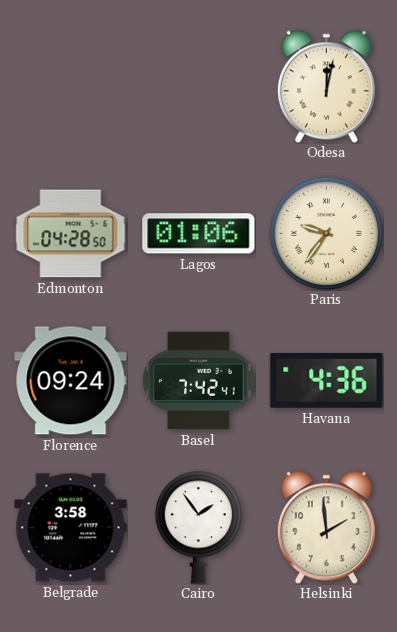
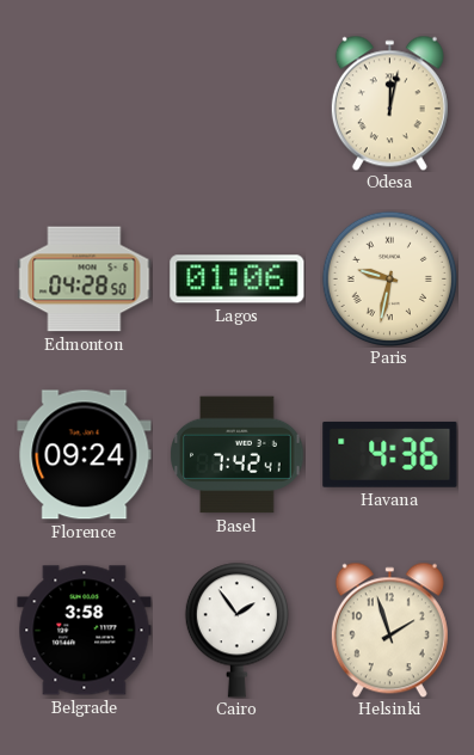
Paris: 9:36 -> 9:32
Helsinki: 1:59 -> 1:57
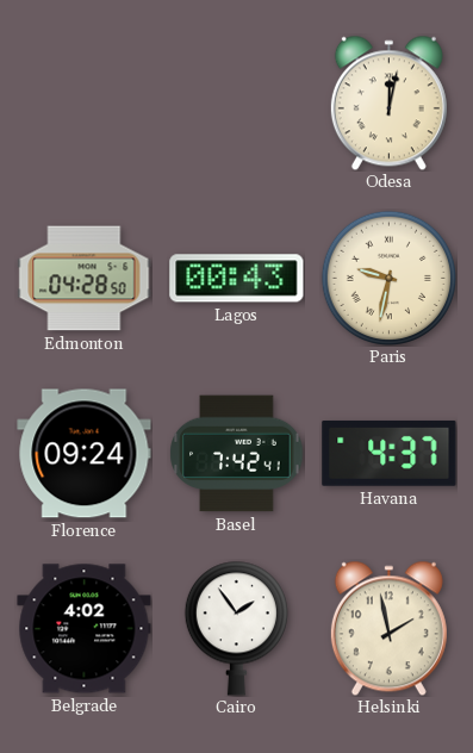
Lagos: 01:06 -> 00:43
Havana: 4:36 -> 4:37
Belgrade: 3:58 -> 4:02
Helsinki: 1:57 -> 1:58
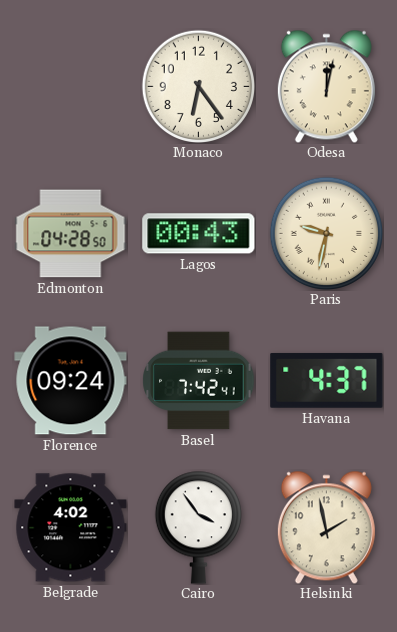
Monaco: none -> 6:24
Cairo: 1:54 -> 3:54
